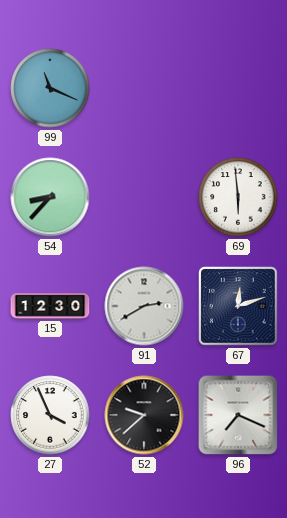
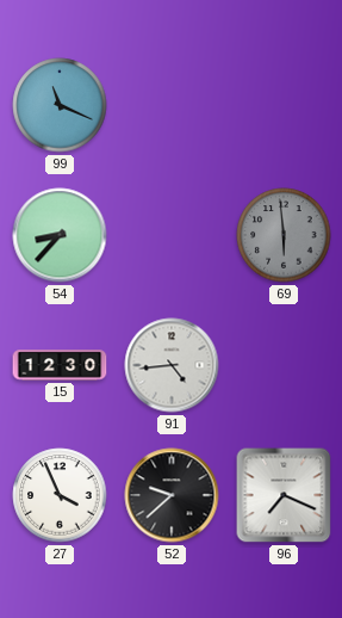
69 dial: white -> grey
91: 2:40 -> 4:44
67: 12:12 -> none
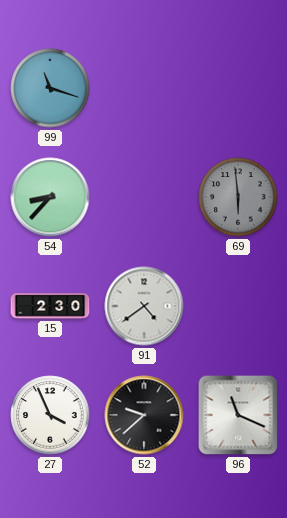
99: 11:19 -> 11:18
15: 12:30 -> 2:30
91: 4:44 -> 4:39
96: 7:19 -> 11:19
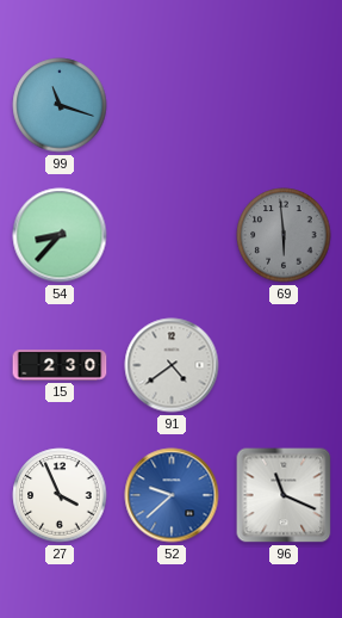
52 dial: black -> blue
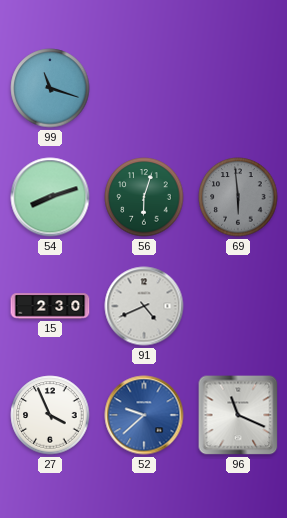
54: 8:37 -> 8:12
56: none -> 6:03
91: 4:39 -> 4:41
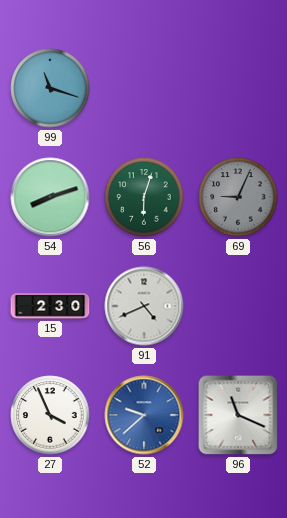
69: 5:59 -> 9:04
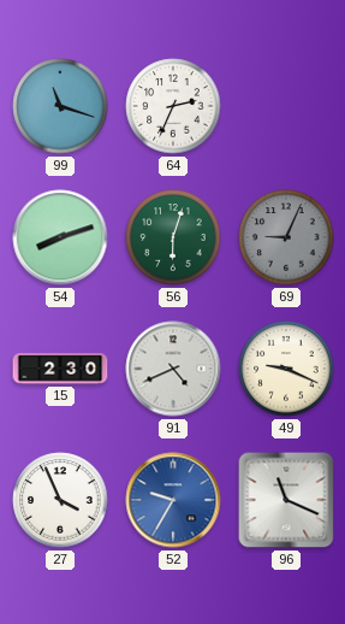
64: none -> 2:34
49: none -> 9:19
52: 9:38 -> 9:35
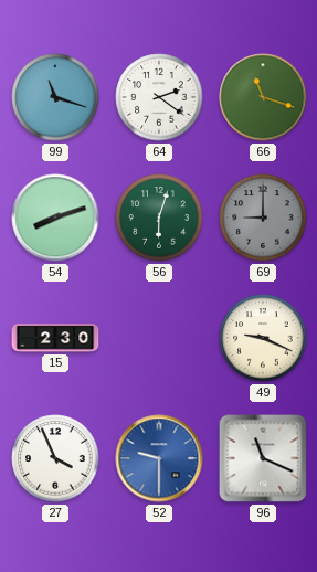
64: 2:34 -> 2:21
66: none -> 11:18
69: 9:04 -> 9:00
91: 4:41 -> none
52: 9:35 -> 9:30
